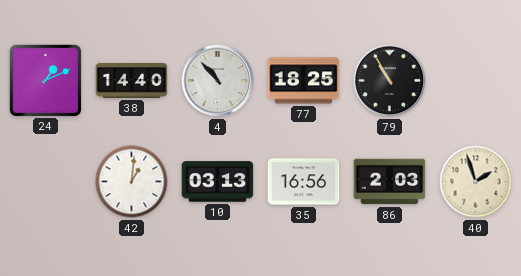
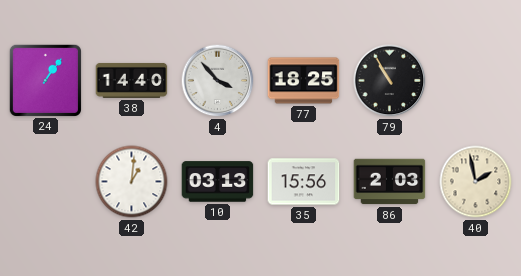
24: 1:11 -> 1:06
4: 10:53 -> 3:53
35: 16:56 -> 15:56
40: 1:57 -> 1:58
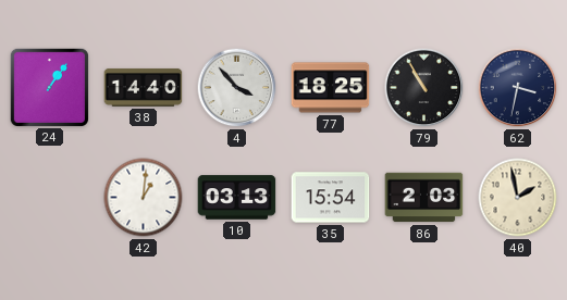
62: none -> 3:32
35: 15:56 -> 15:54
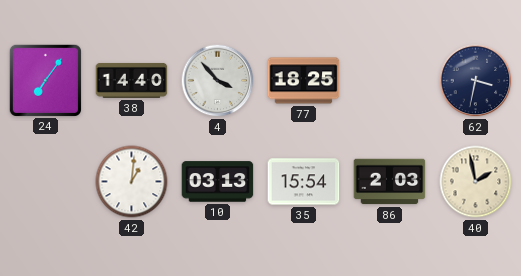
24: 1:06 -> 7:06
79: 10:55 -> none
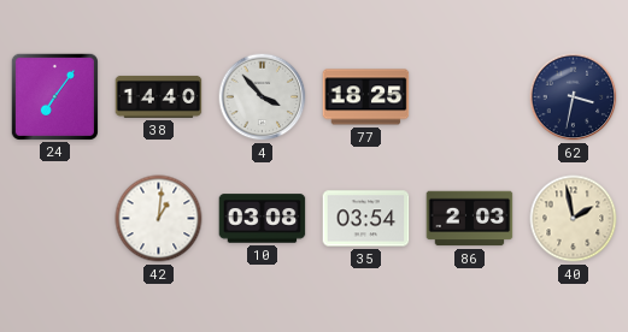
10: 03:13 -> 03:08
35: 15:54 -> 03:54
